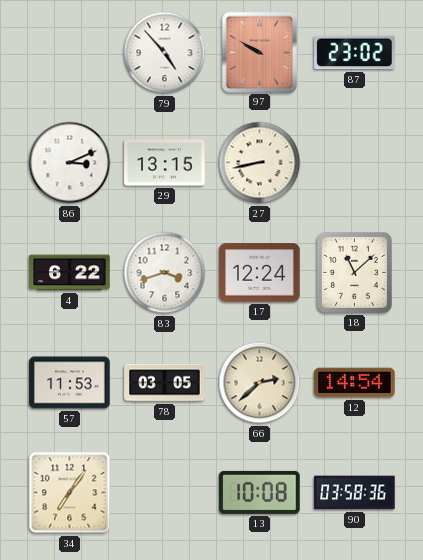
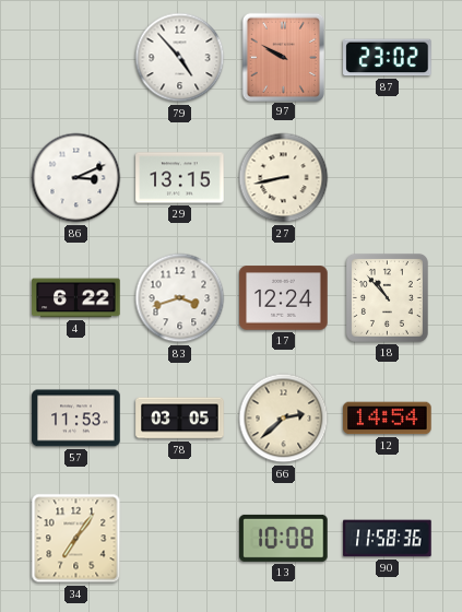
18: 11:08 -> 10:53
90: 03:58 -> 11:58
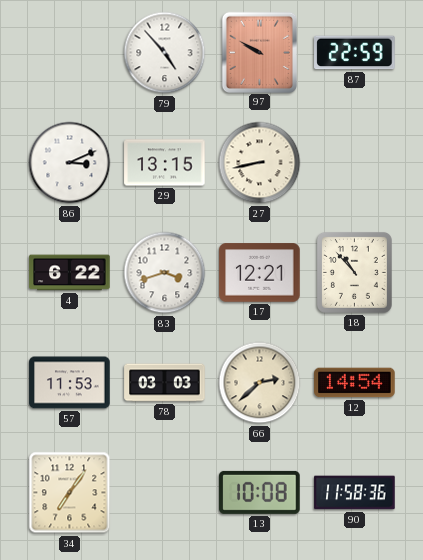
87: 23:02 -> 22:59
17: 12:24 -> 12:21
78: 03:05 -> 03:03
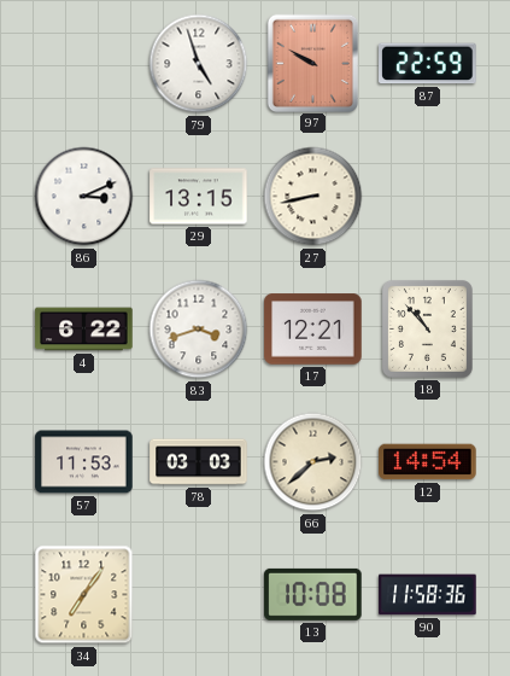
79: 4:53 -> 4:57
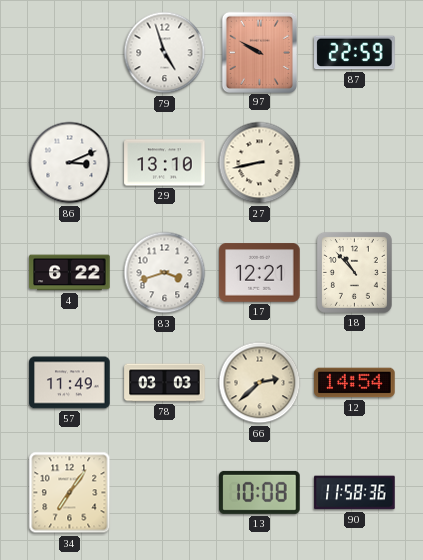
29: 13:15 -> 13:10
57: 11:53 -> 11:49
